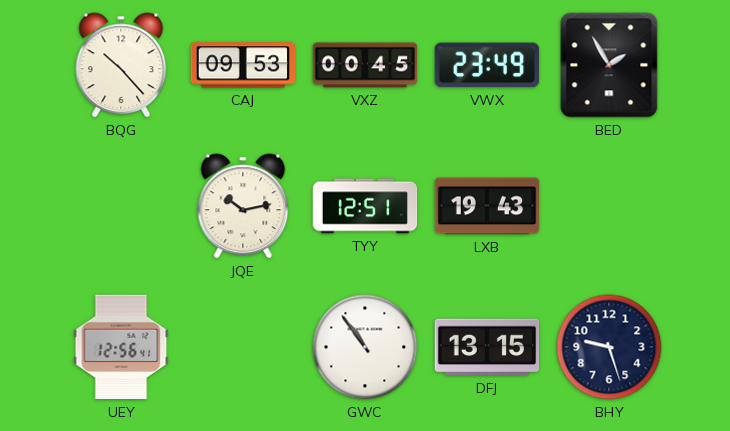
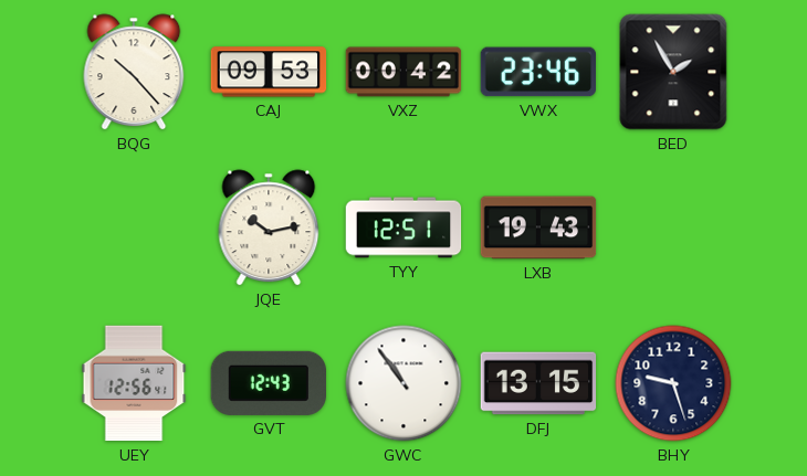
VXZ: 00:45 -> 00:42
VWX: 23:49 -> 23:46
GVT: none -> 12:43
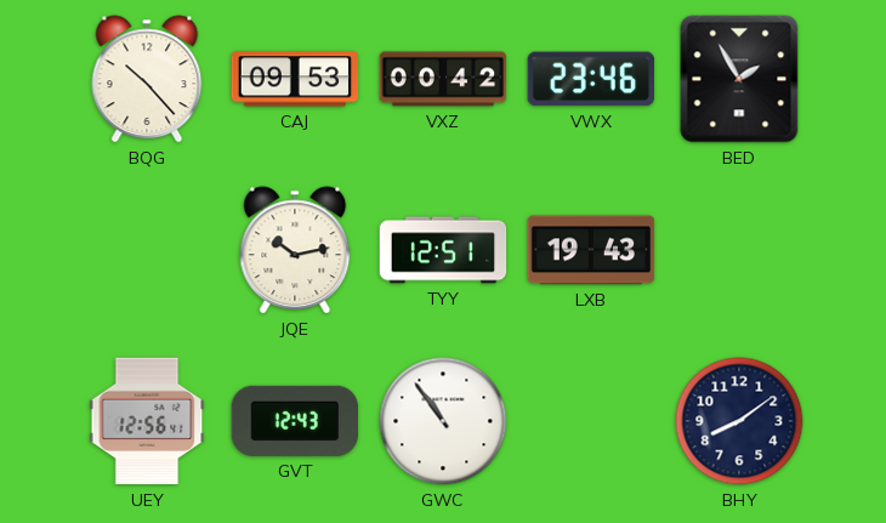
DFJ: 13:15 -> none
BHY: 9:27 -> 8:09
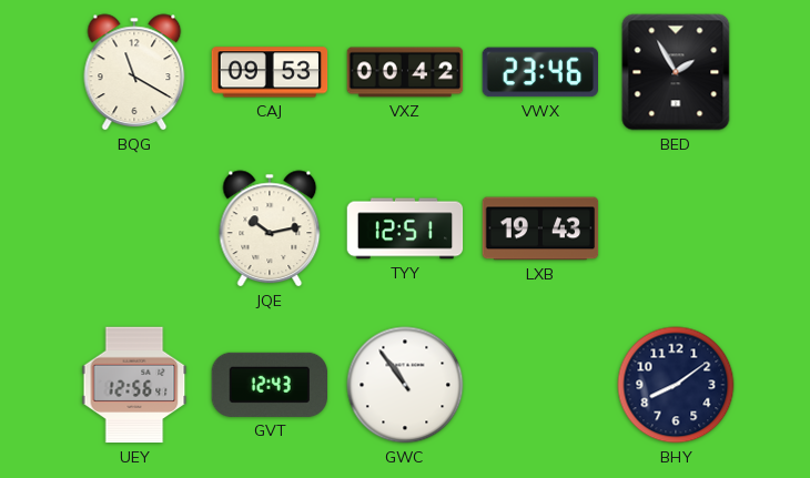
BQG: 10:23 -> 11:20
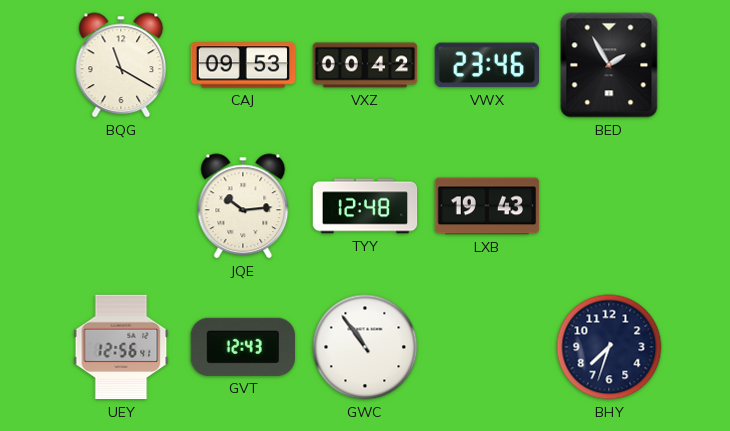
JQE: 10:13 -> 10:14
TYY: 12:51 -> 12:48
BHY: 8:09 -> 7:33
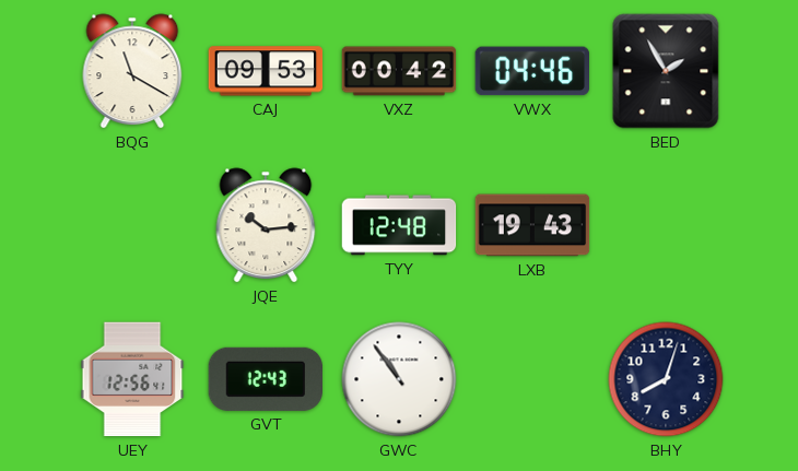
VWX: 23:46 -> 04:46
BHY: 7:33 -> 8:03
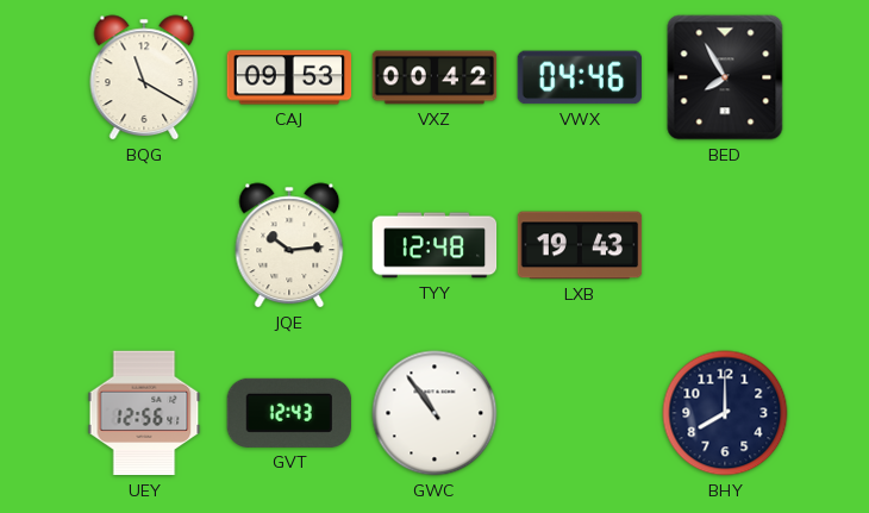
BED: 1:55 -> 7:55
BHY: 8:03 -> 8:00
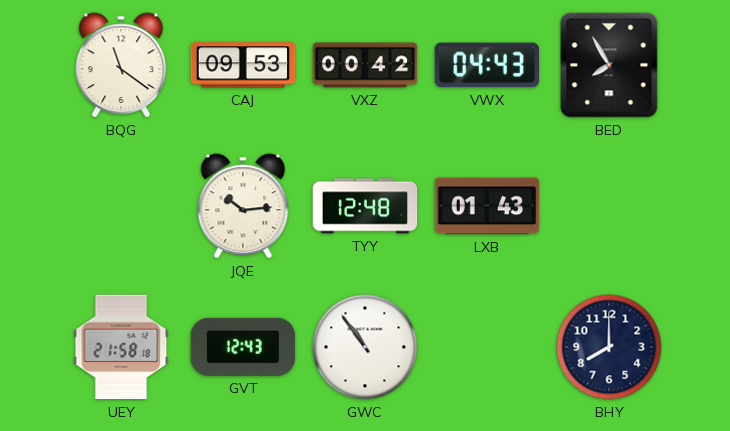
BQG: 11:20 -> 11:21
VWX: 04:46 -> 04:43
LXB: 19:43 -> 01:43
UEY: 12:56 -> 21:58
